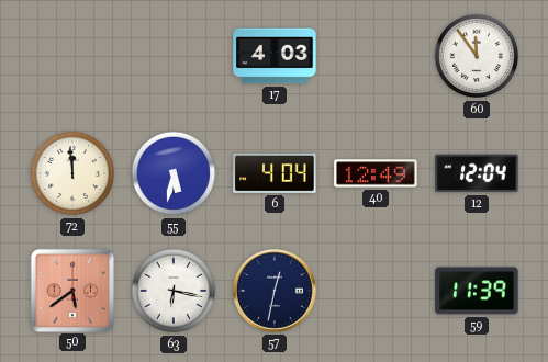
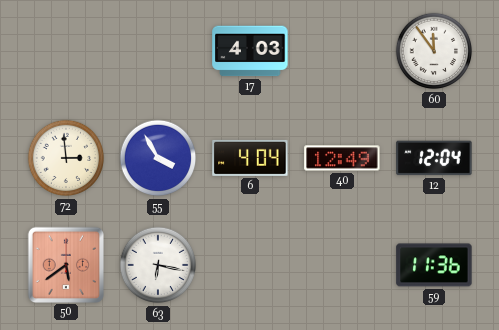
72: 11:59 -> 2:59
55: 5:32 -> 3:55
57: 12:32 -> none
59: 11:39 -> 11:36
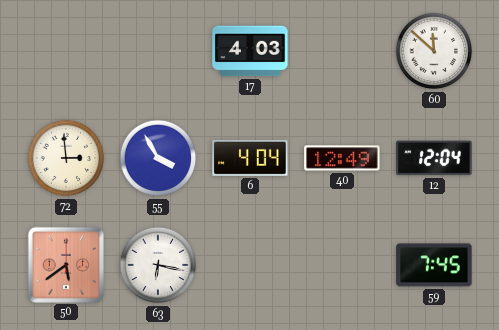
60: 11:54 -> 11:52
59: 11:36 -> 7:45
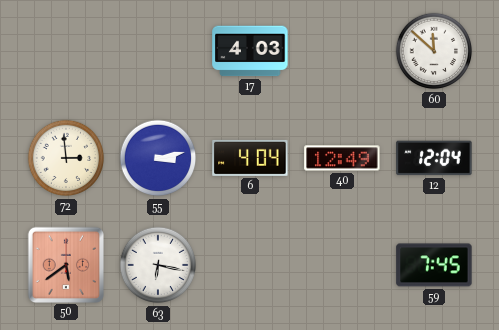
55: 3:55 -> 3:13
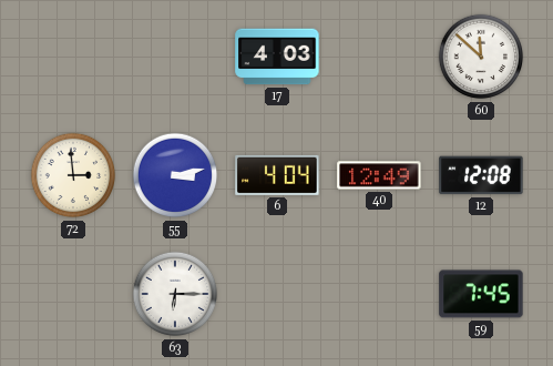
12: 12:04 -> 12:08
50: 5:39 -> none
63: 6:17 -> 6:15
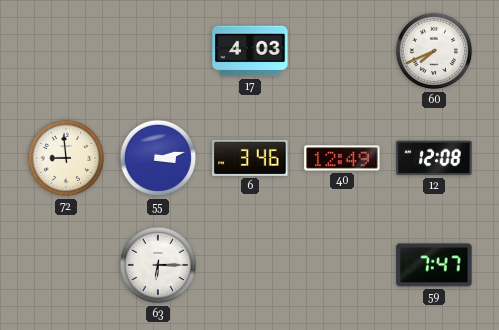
60: 11:52 -> 7:41
72: 2:59 -> 8:59
6: 4:04 -> 3:46
59: 7:45 -> 7:47
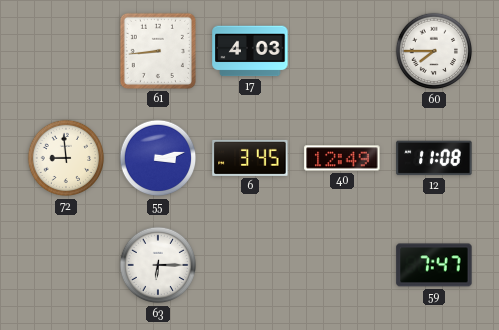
61: none -> 8:44
60: 7:41 -> 7:45
6: 3:46 -> 3:45
12: 12:08 -> 11:08
